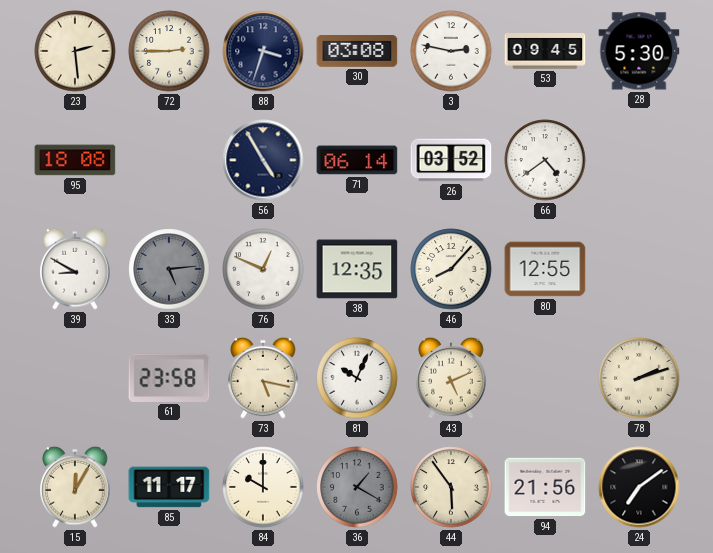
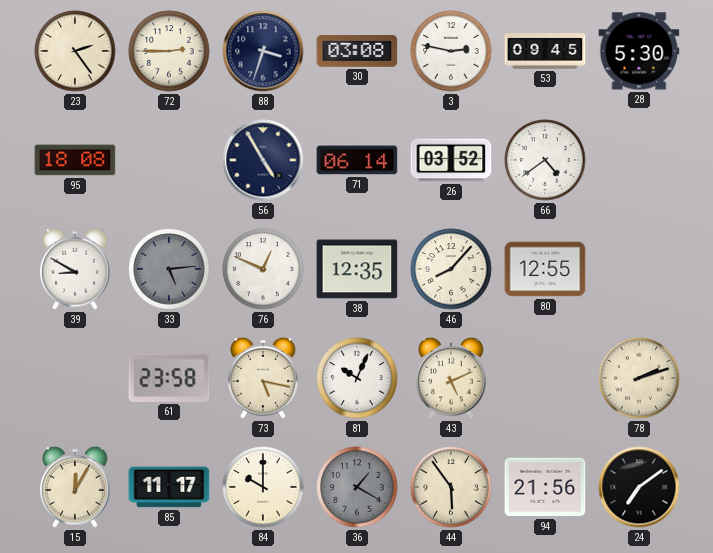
23: 2:29 -> 2:24
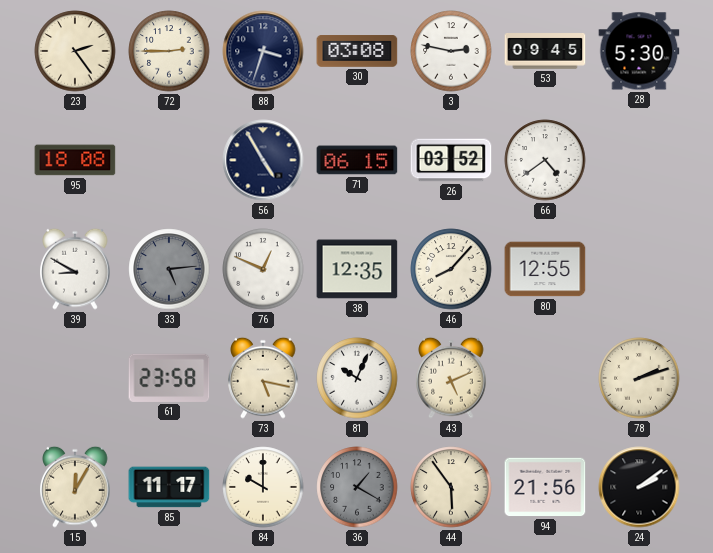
71: 06:14 -> 06:15
24: 7:09 -> 2:09
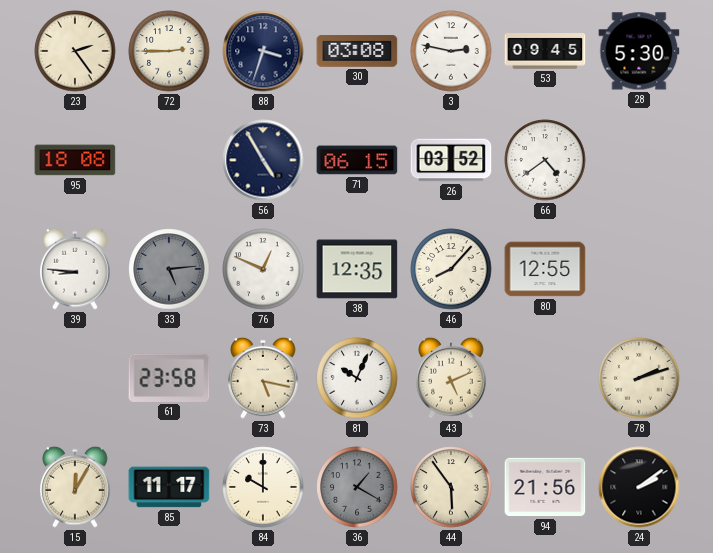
39: 8:50 -> 8:46
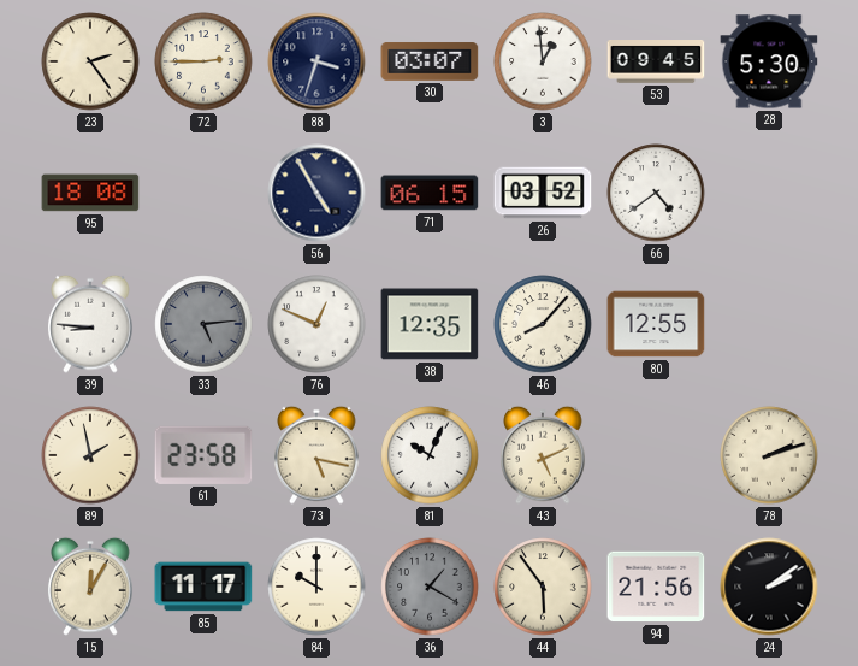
30: 03:08 -> 03:07
3: 2:47 -> 12:59
89: none -> 1:58
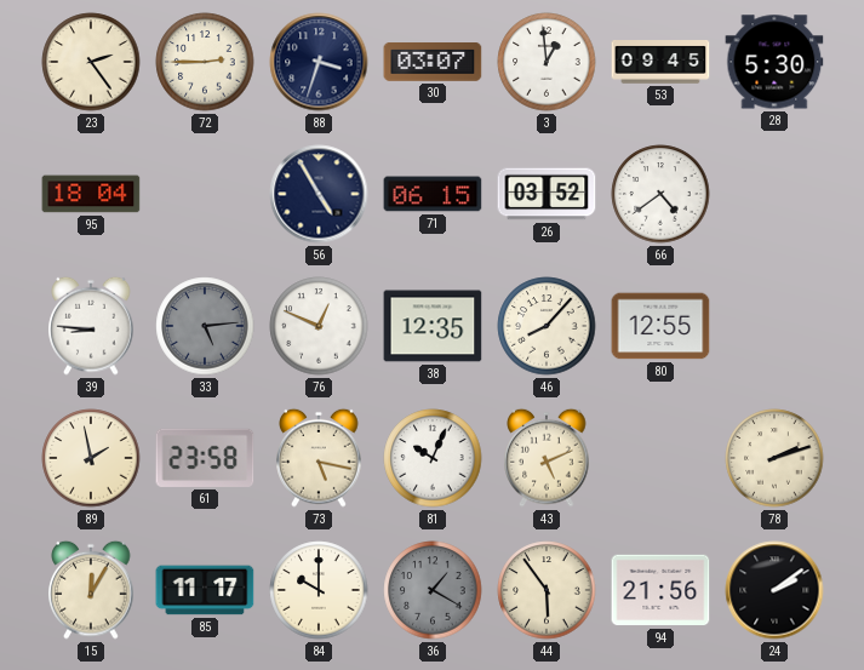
95: 18:08 -> 18:04
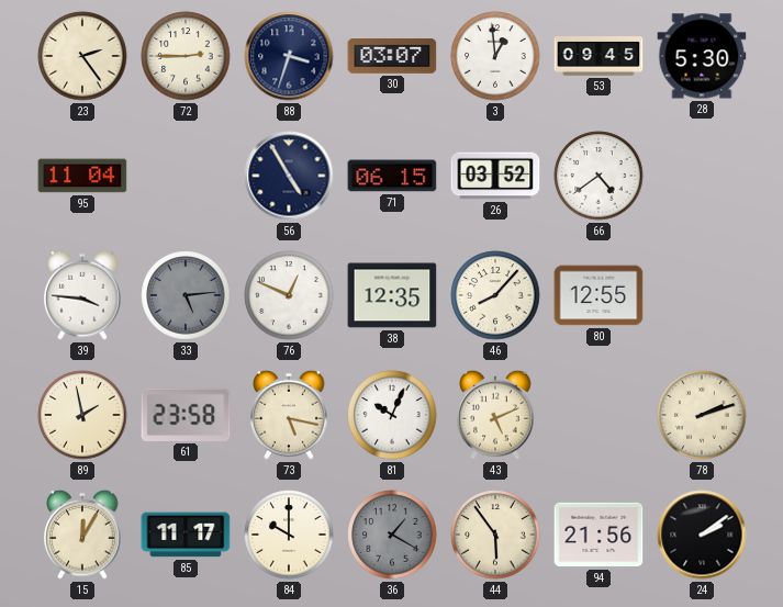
95: 18:04 -> 11:04
39: 8:46 -> 3:46
